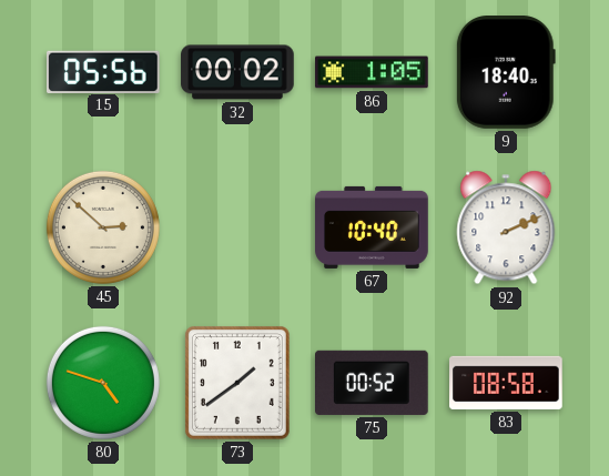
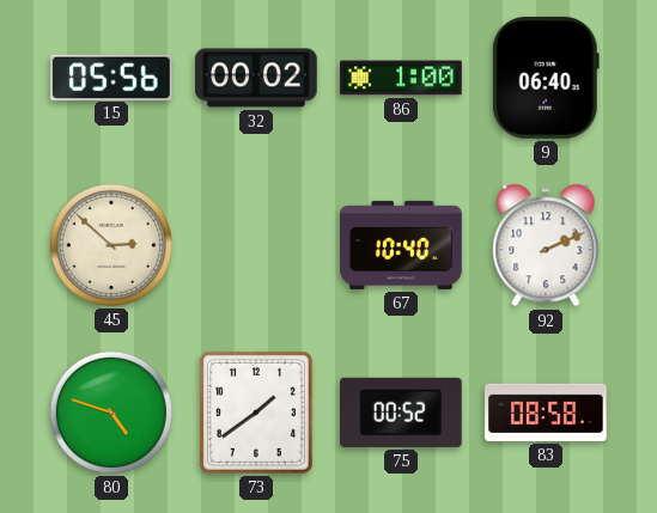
86: 1:05 -> 1:00
9: 18:40 -> 06:40
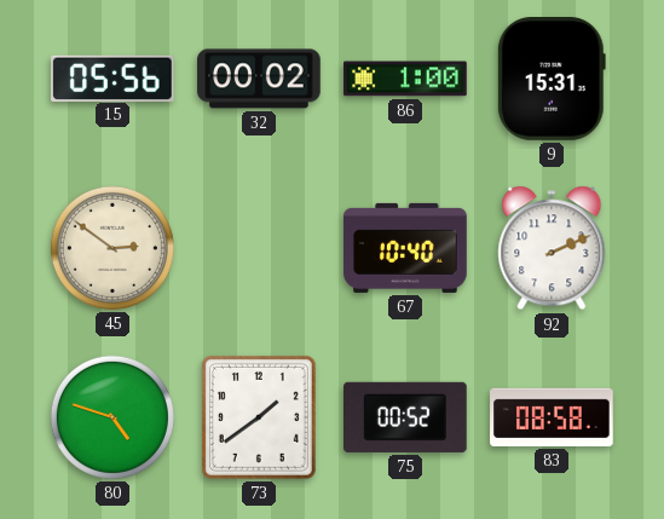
9: 06:40 -> 15:31
45: 2:52 -> 2:51
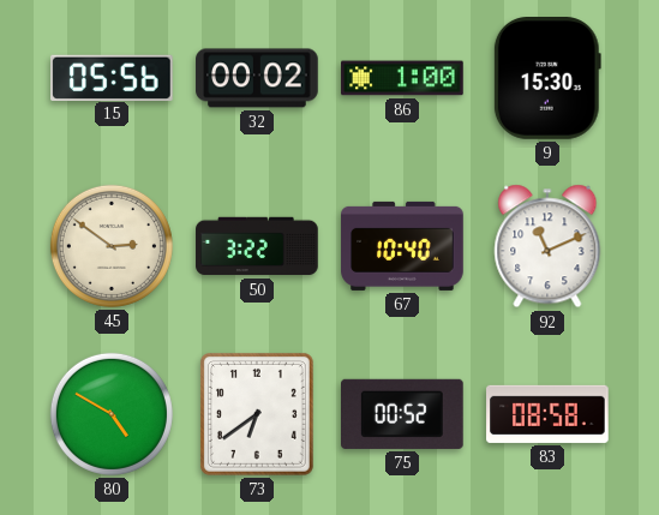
9: 15:31 -> 15:30
50: none -> 3:22
92: 2:11 -> 11:11
80: 4:48 -> 4:50
73: 1:39 -> 6:39
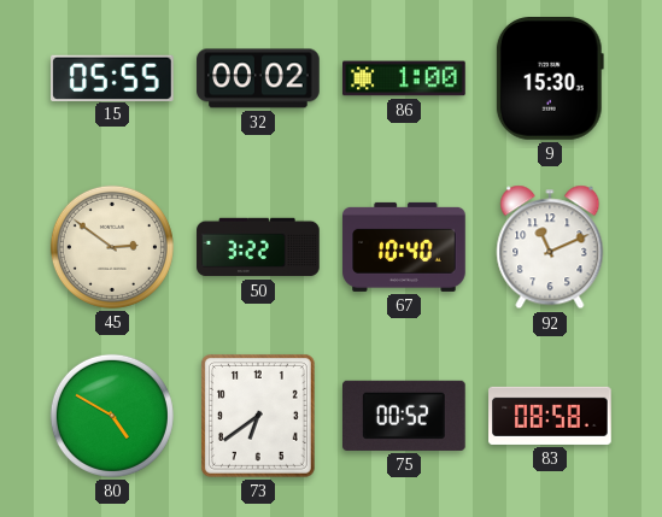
15: 05:56 -> 05:55
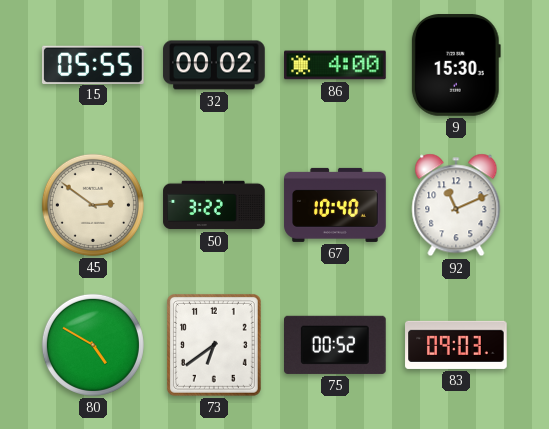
86: 1:00 -> 4:00
83: 08:58 -> 09:03
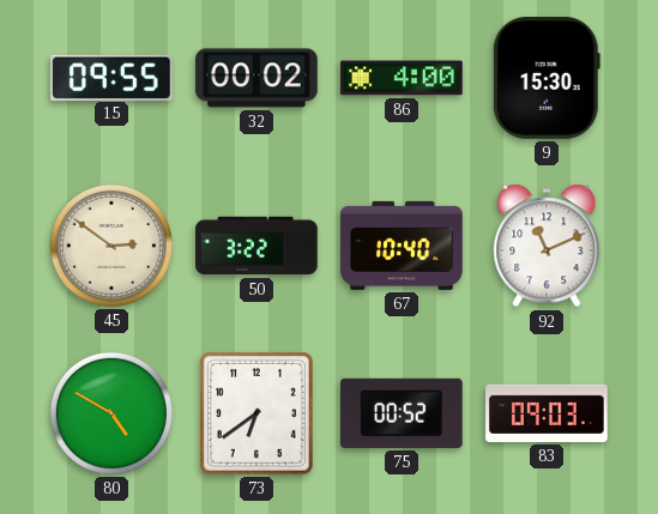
15: 05:55 -> 09:55
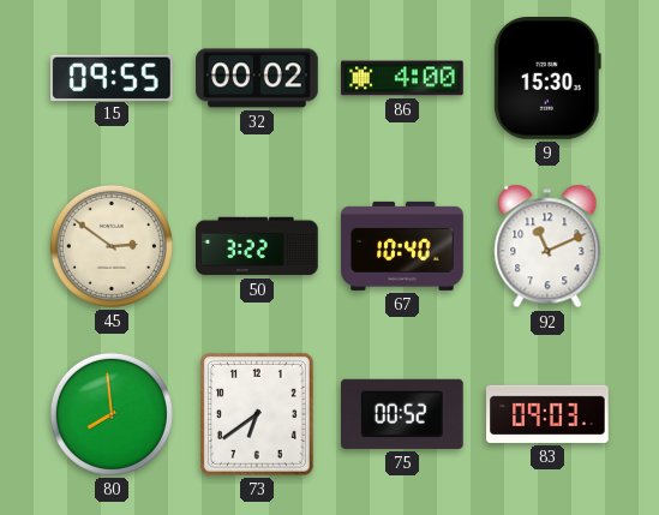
80: 4:50 -> 7:59
